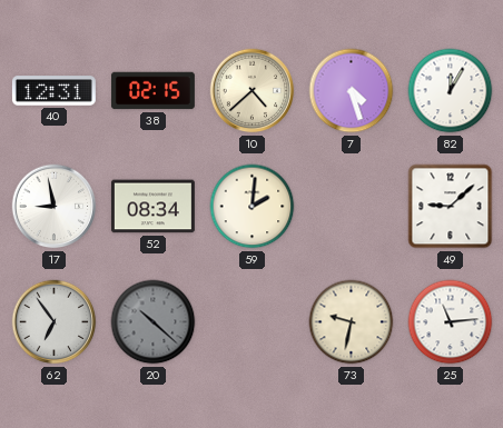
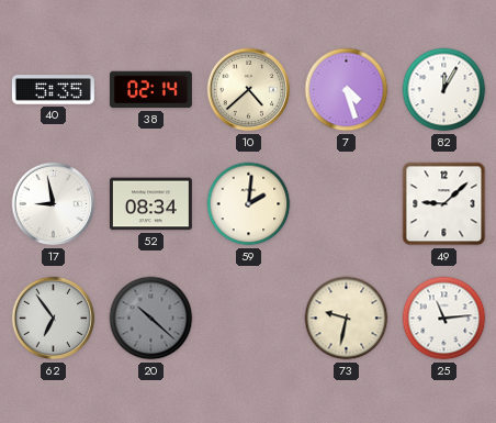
40: 12:31 -> 5:35
38: 02:15 -> 02:14
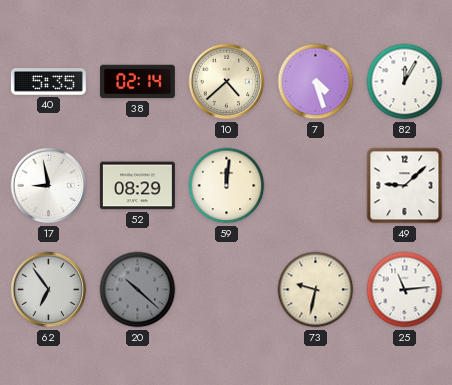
52: 08:34 -> 08:29
59: 2:01 -> 12:01
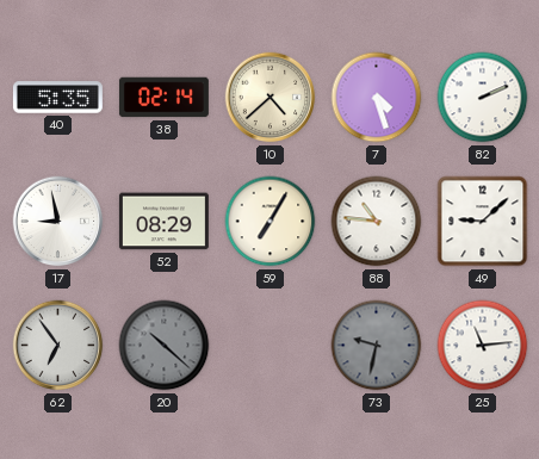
82: 12:05 -> 2:11
59: 12:01 -> 7:05
88: none -> 10:46
73 dial: cream -> grey
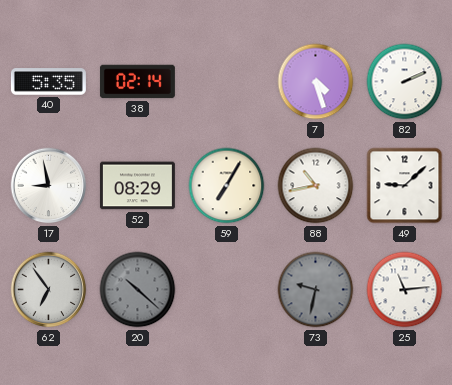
10: 4:38 -> none
88: 10:46 -> 10:43
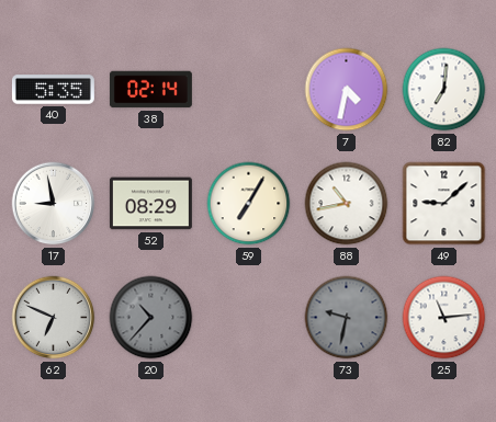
7: 4:27 -> 4:32
82: 2:11 -> 7:01
62: 6:54 -> 6:49
20: 10:22 -> 10:37
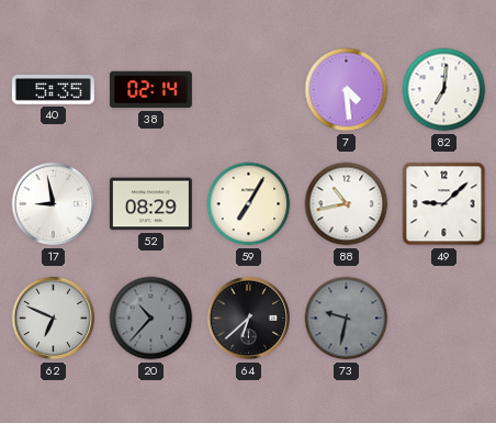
7: 4:32 -> 4:29
64: none -> 6:38
25: 11:14 -> none
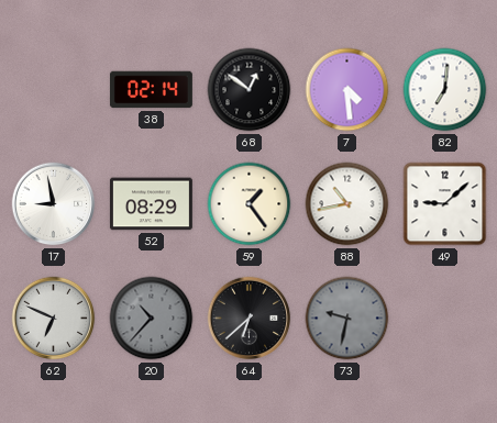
40: 5:35 -> none
68: none -> 12:51
59: 7:05 -> 1:24
